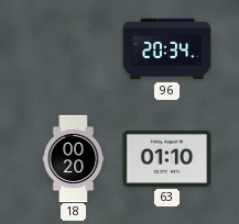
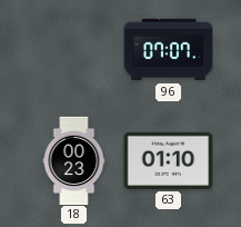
96: 20:34 -> 07:07
18: 00:20 -> 00:23
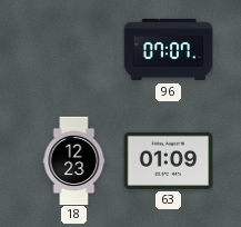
18: 00:23 -> 12:23
63: 01:10 -> 01:09
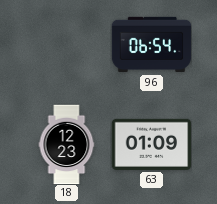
96: 07:07 -> 06:54
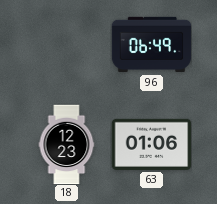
96: 06:54 -> 06:49
63: 01:09 -> 01:06
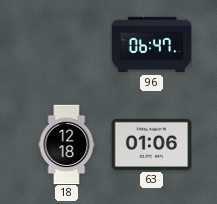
96: 06:49 -> 06:47
18: 12:23 -> 12:18
